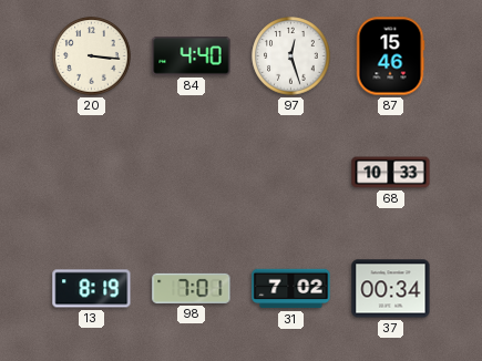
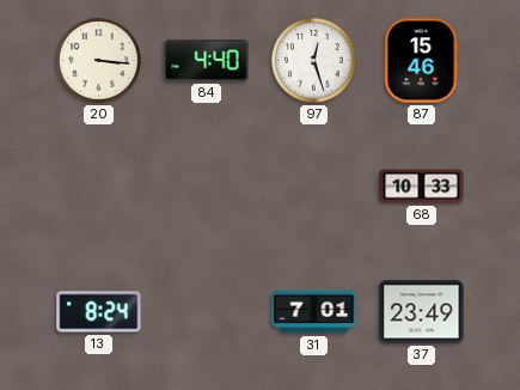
13: 8:19 -> 8:24
98: 7:01 -> none
31: 7:02 -> 7:01
37: 00:34 -> 23:49
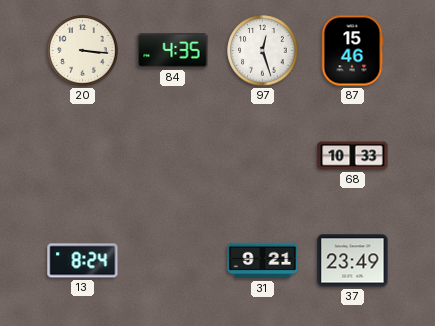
84: 4:40 -> 4:35
31: 7:01 -> 9:21
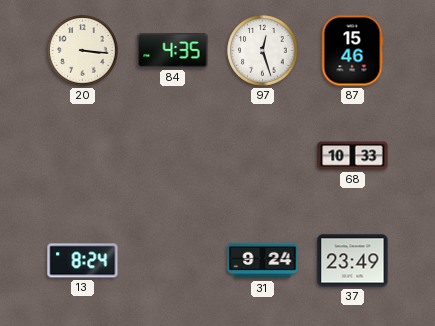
31: 9:21 -> 9:24
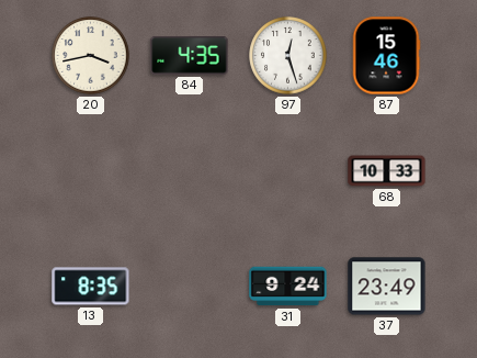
20: 3:16 -> 3:43
13: 8:24 -> 8:35
